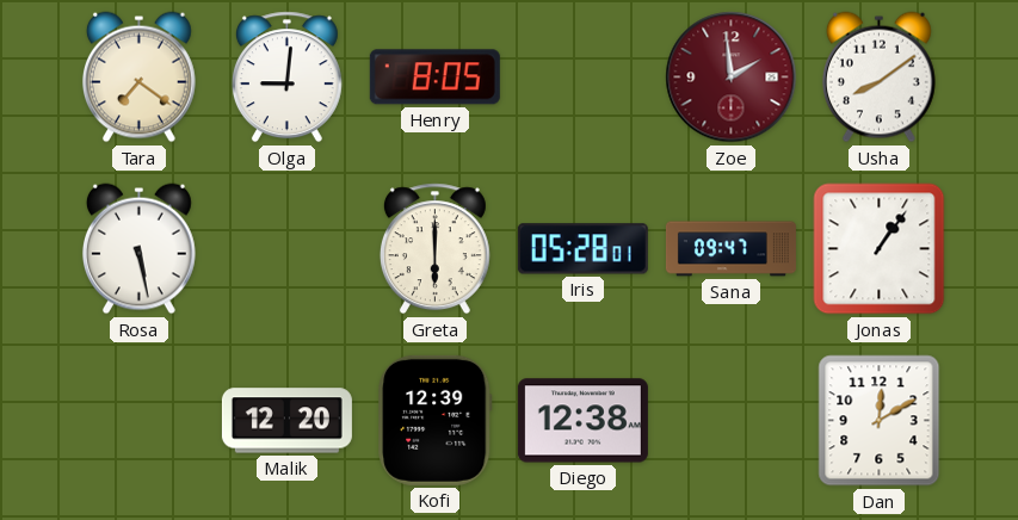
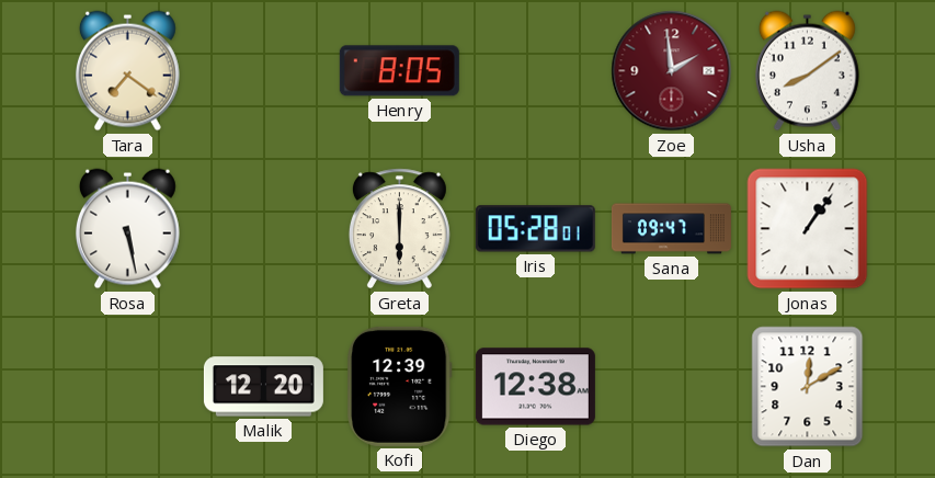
Olga: 9:01 -> none
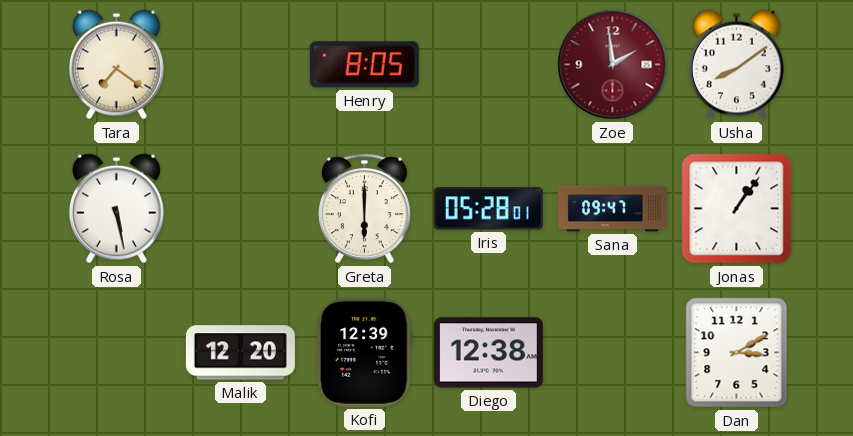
Dan: 12:10 -> 3:10
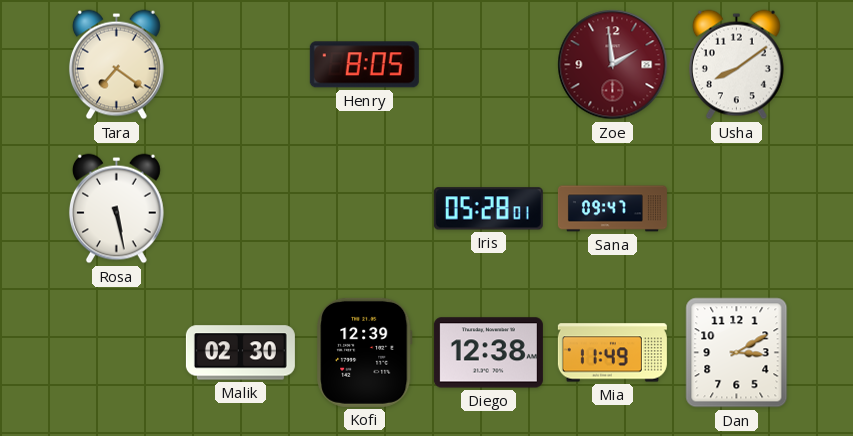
Greta: 6:00 -> none
Jonas: 1:06 -> none
Malik: 12:20 -> 02:30
Mia: none -> 11:49
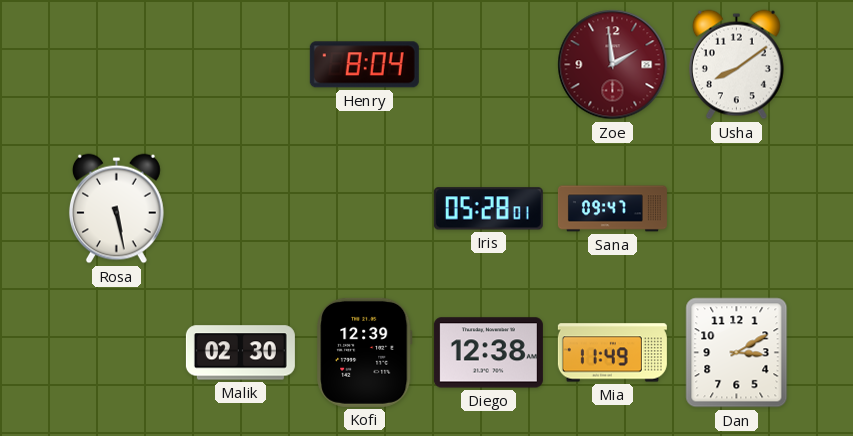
Tara: 7:21 -> none
Henry: 8:05 -> 8:04
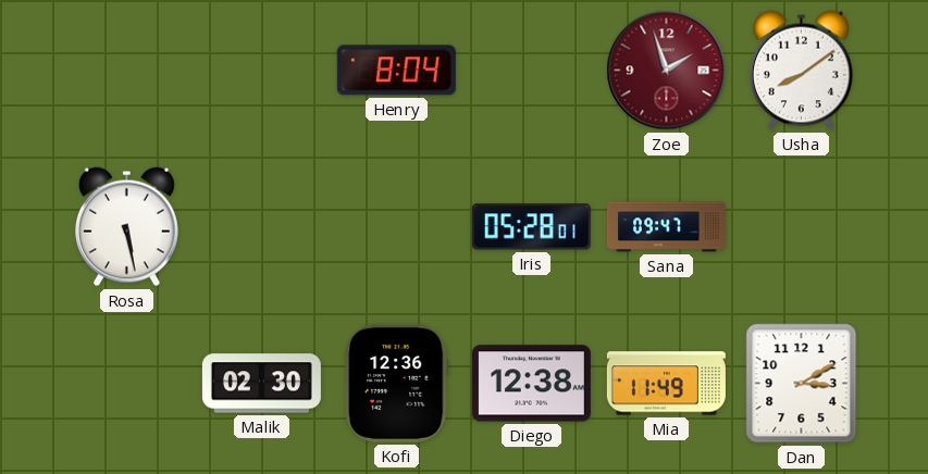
Zoe: 1:59 -> 1:57
Kofi: 12:39 -> 12:36
